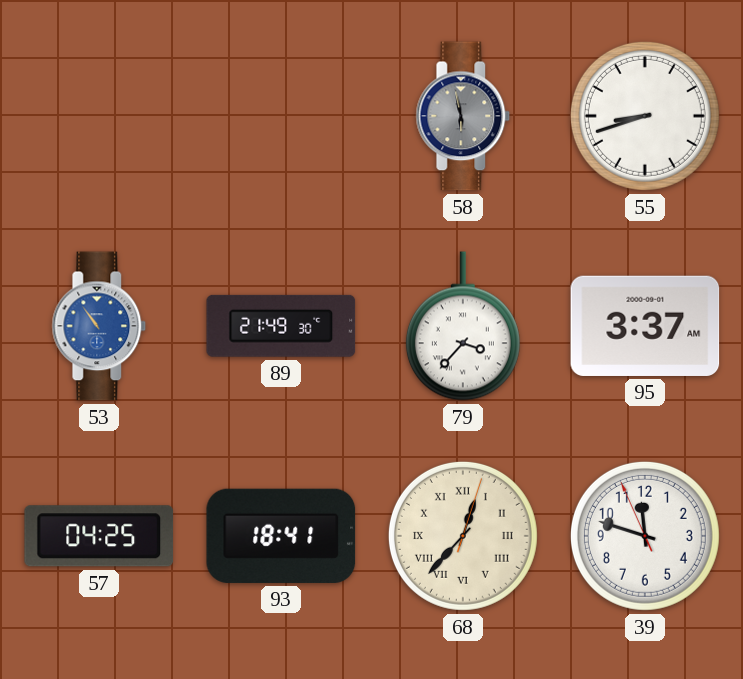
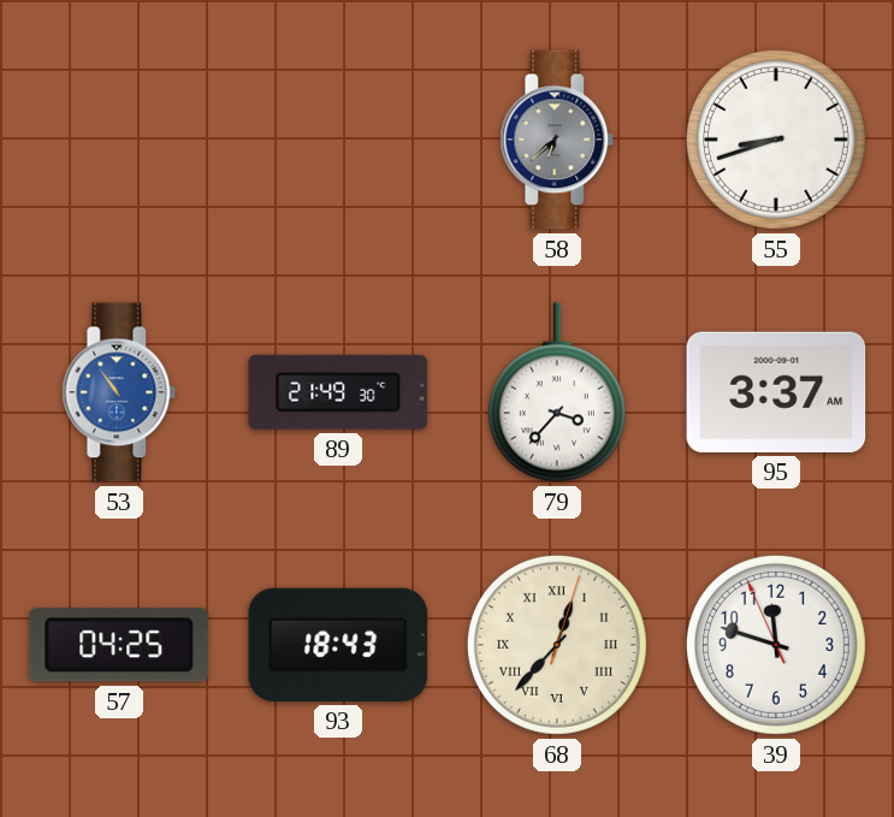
58: 5:58 -> 6:38
93: 18:41 -> 18:43
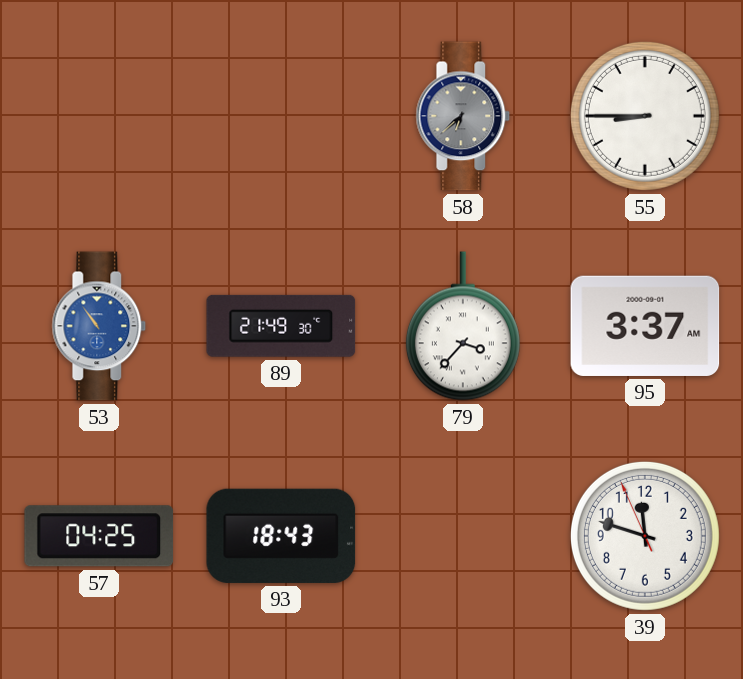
55: 8:42 -> 8:45
68: 12:37 -> none
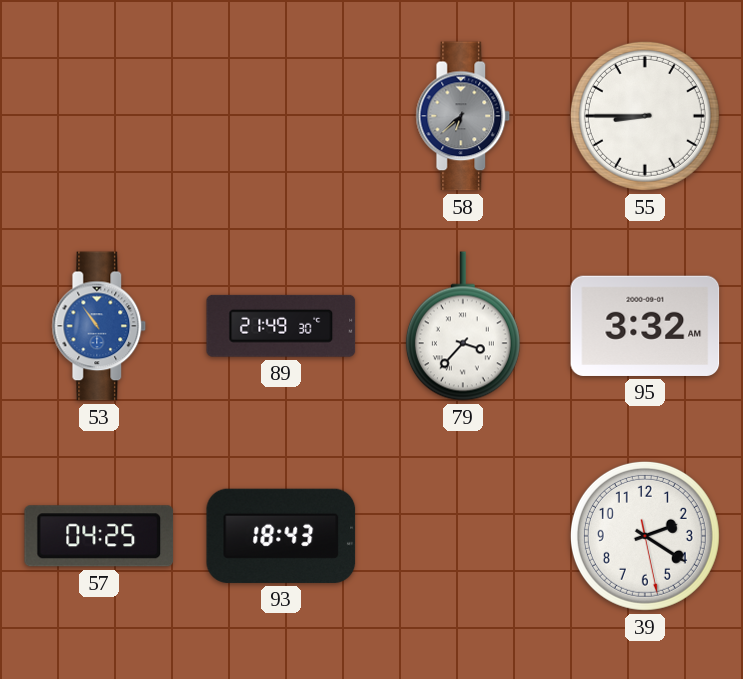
95: 3:37 -> 3:32
39: 11:47 -> 2:20
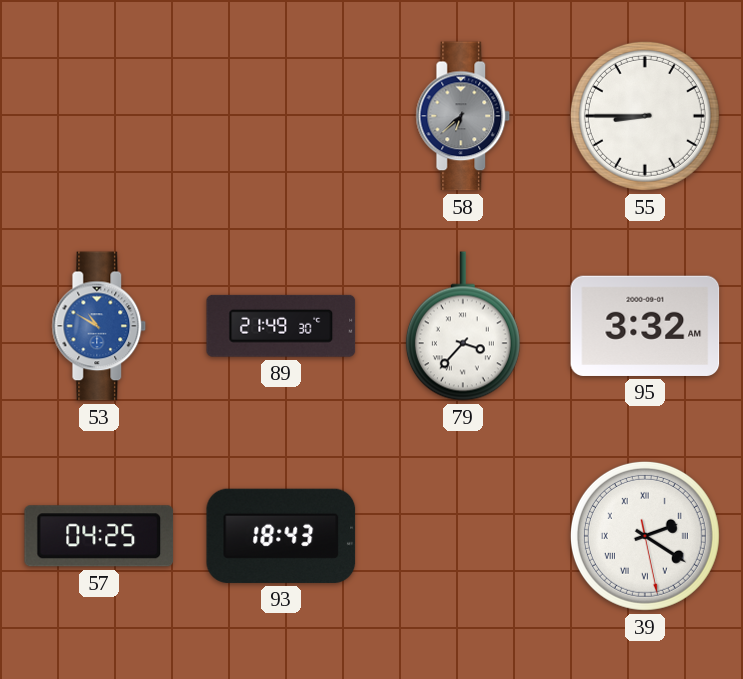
53: 10:54 -> 10:50
39 numerals: Arabic -> Roman
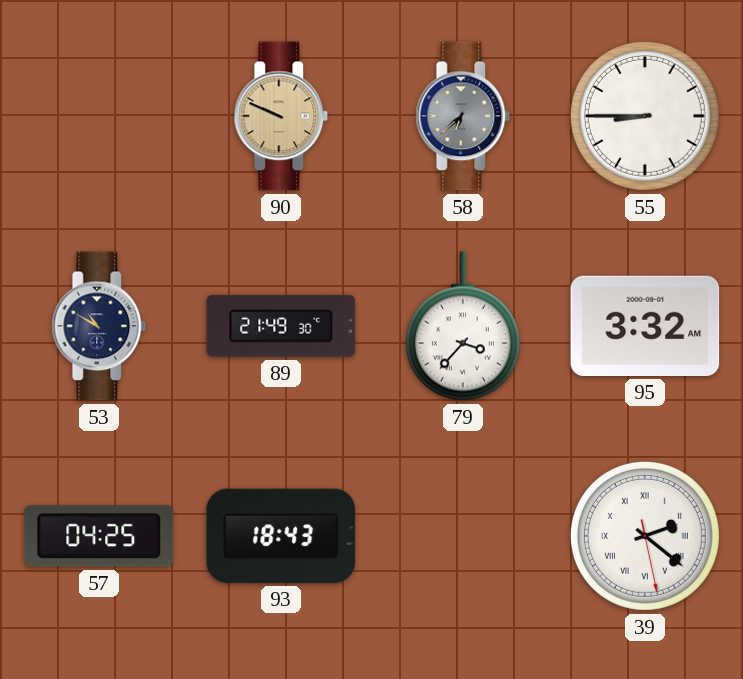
90: none -> 9:49
53 dial: blue -> navy
39: 2:20 -> 2:21
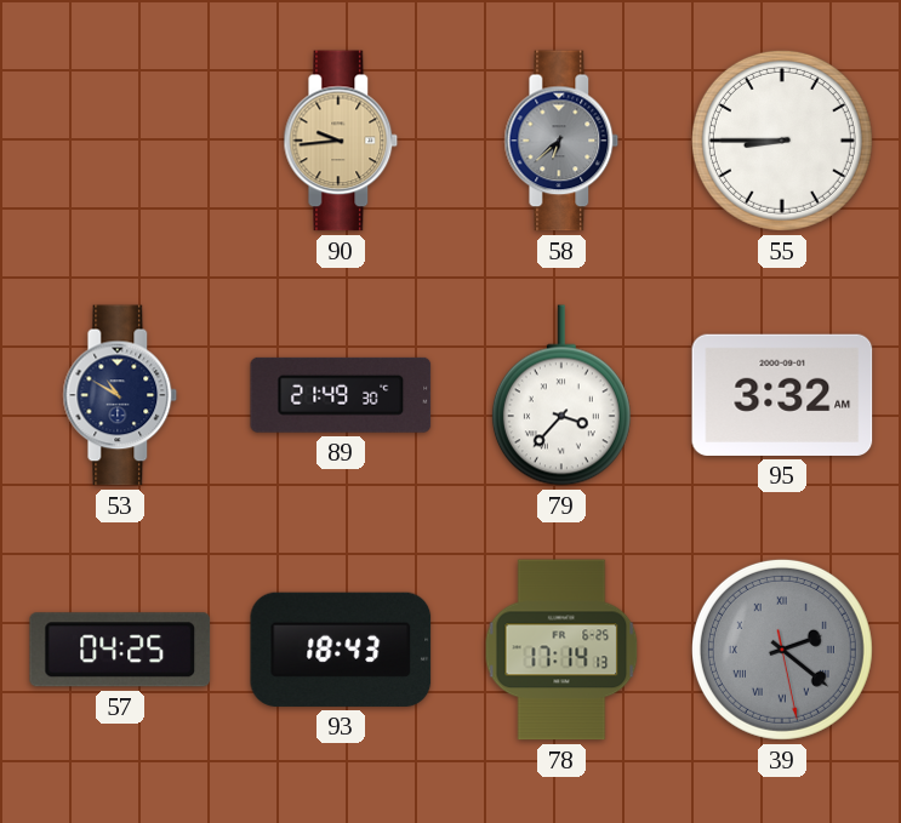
90: 9:49 -> 9:44
78: none -> 17:14
39 dial: white -> grey
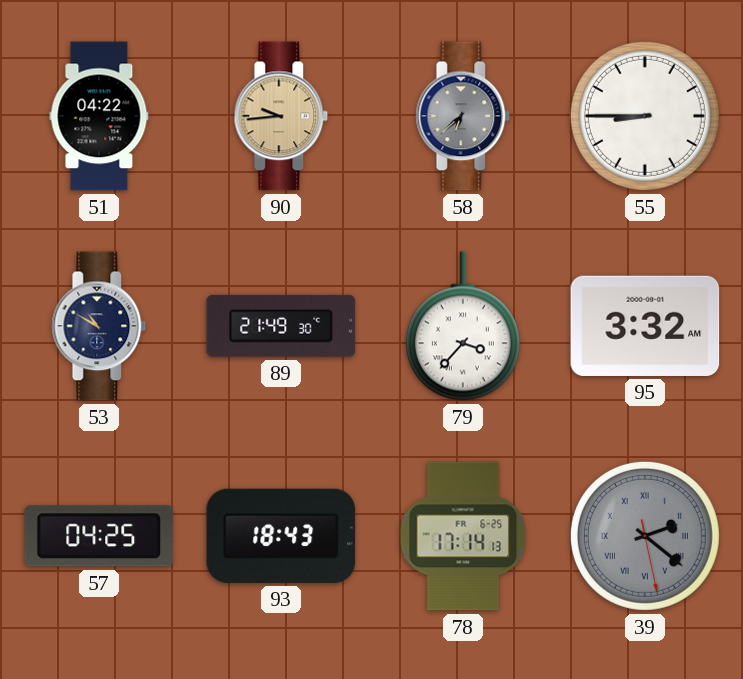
51: none -> 04:22
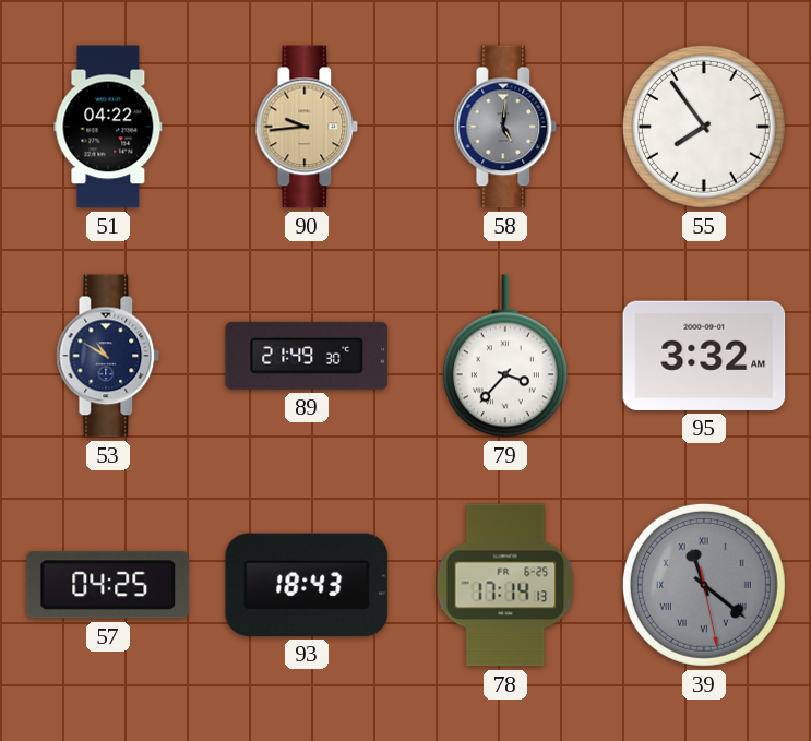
58: 6:38 -> 5:01
55: 8:45 -> 7:54
39: 2:21 -> 11:21
